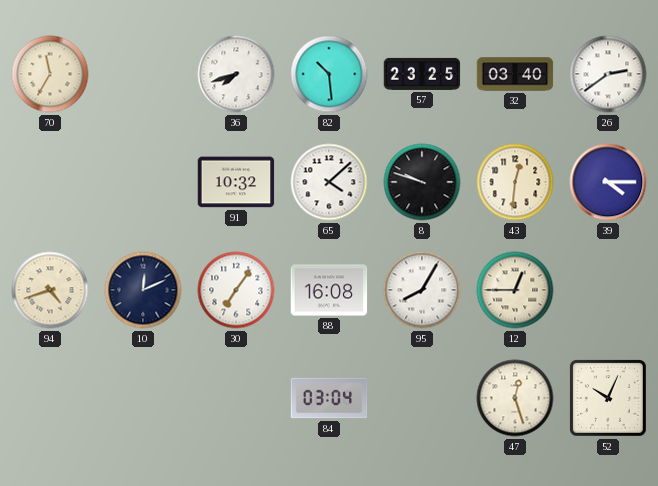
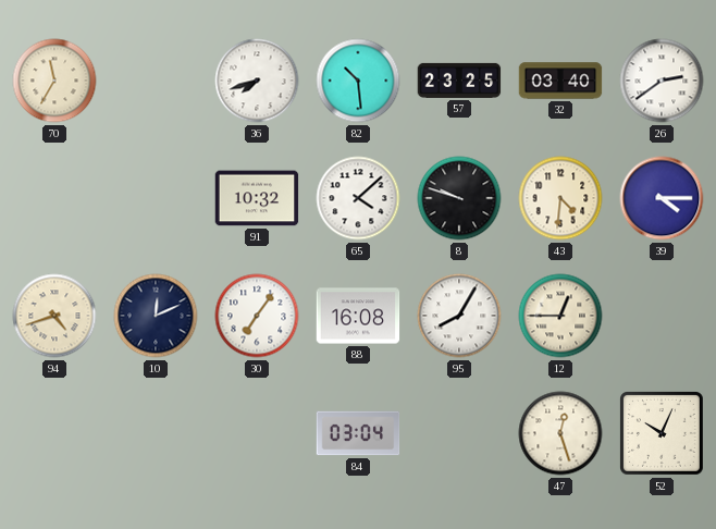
43: 12:31 -> 4:31
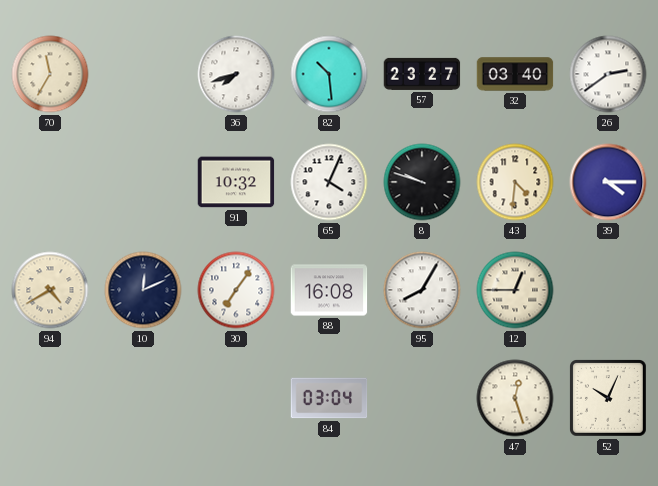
57: 23:25 -> 23:27
65: 4:08 -> 4:04
94: 4:42 -> 4:40
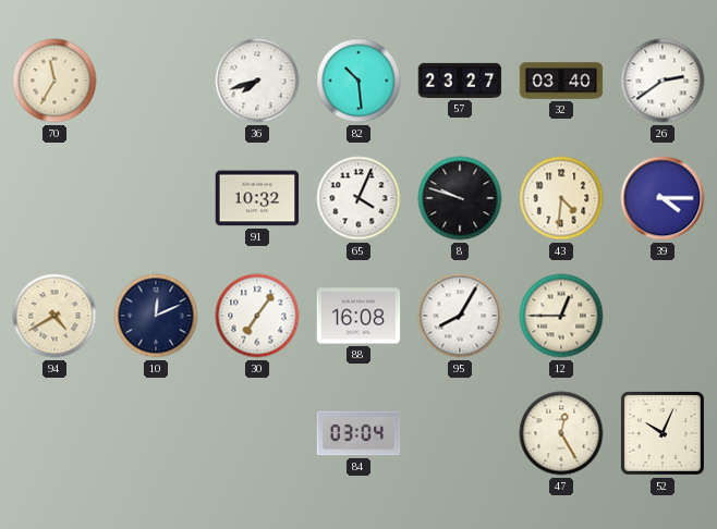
47: 12:27 -> 12:25
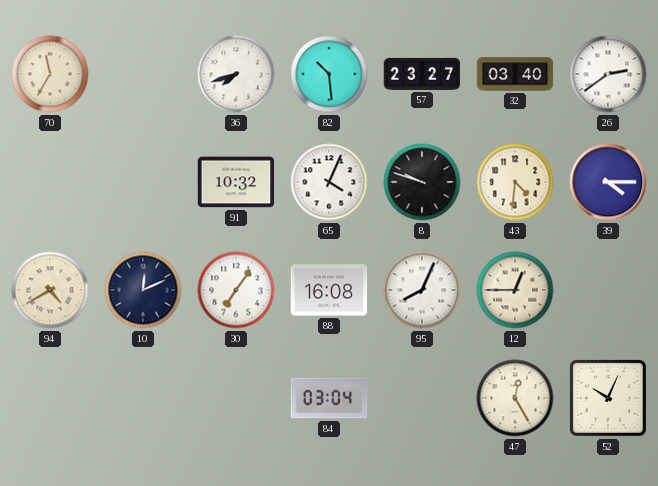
95: 8:05 -> 8:04
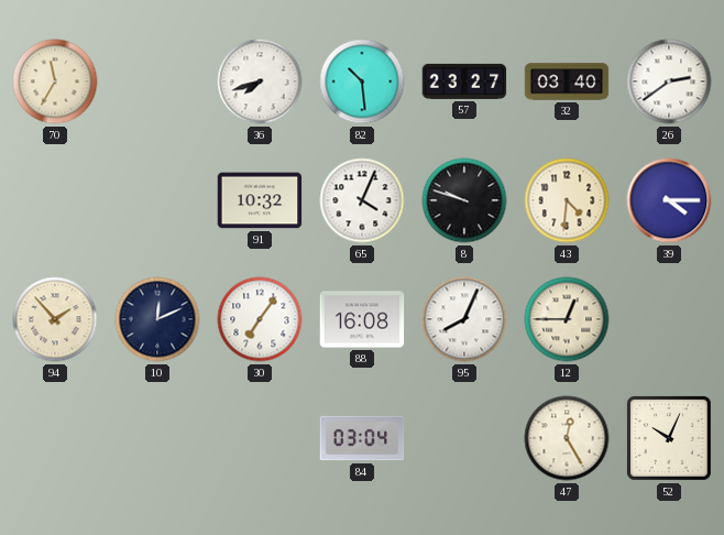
94: 4:40 -> 1:53
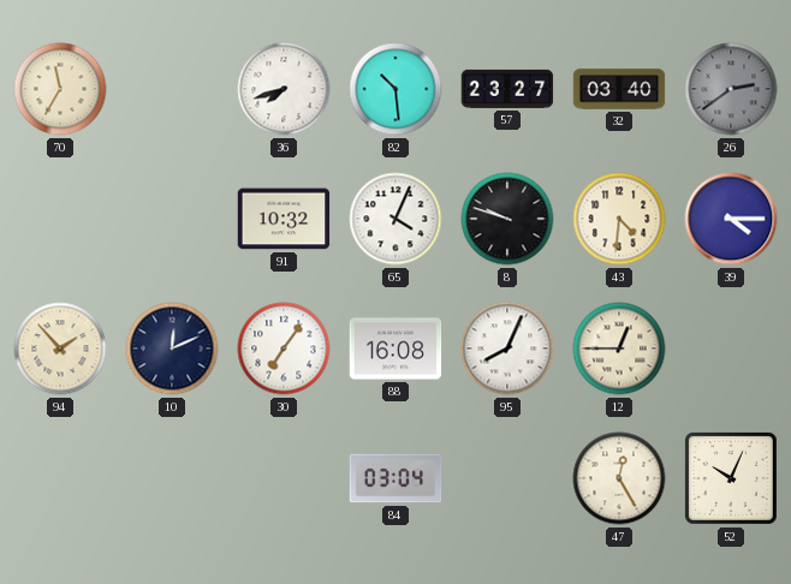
26 dial: white -> grey
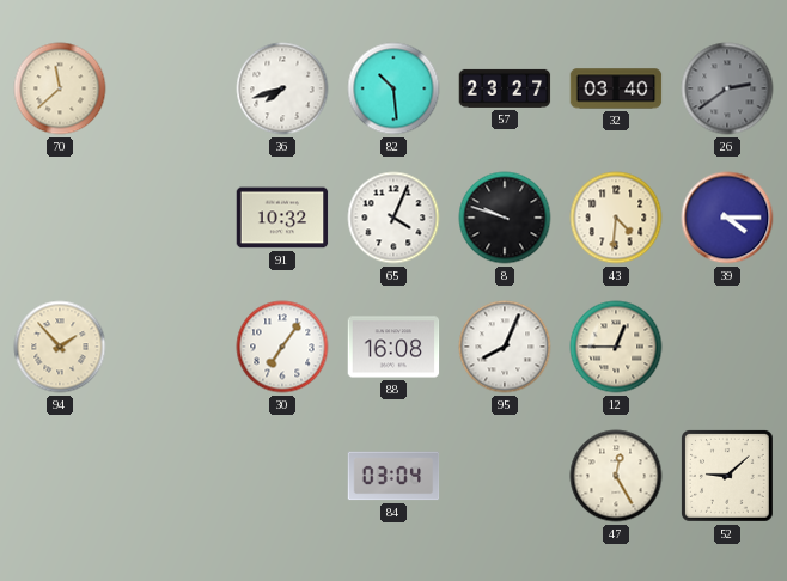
70: 11:35 -> 11:38
10: 12:11 -> none
52: 10:04 -> 9:08
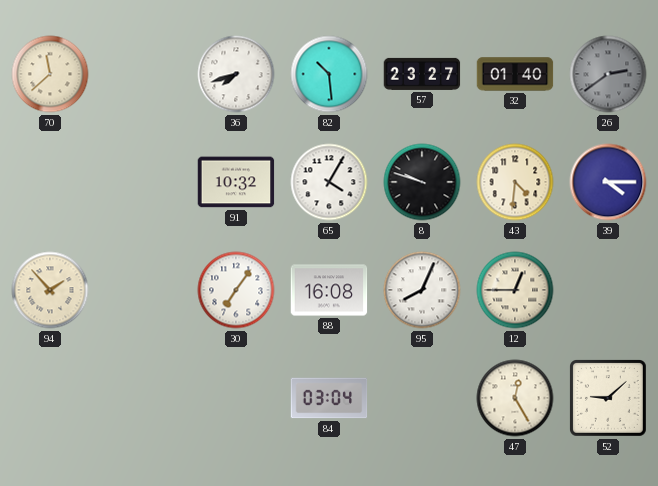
32: 03:40 -> 01:40
65: 4:04 -> 4:05
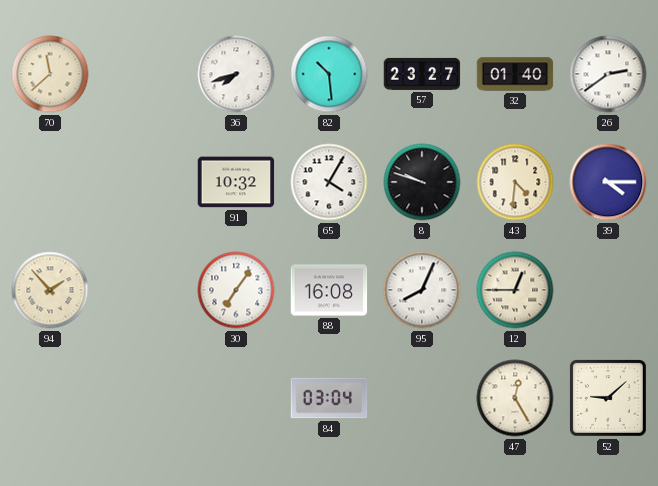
26 dial: grey -> white
